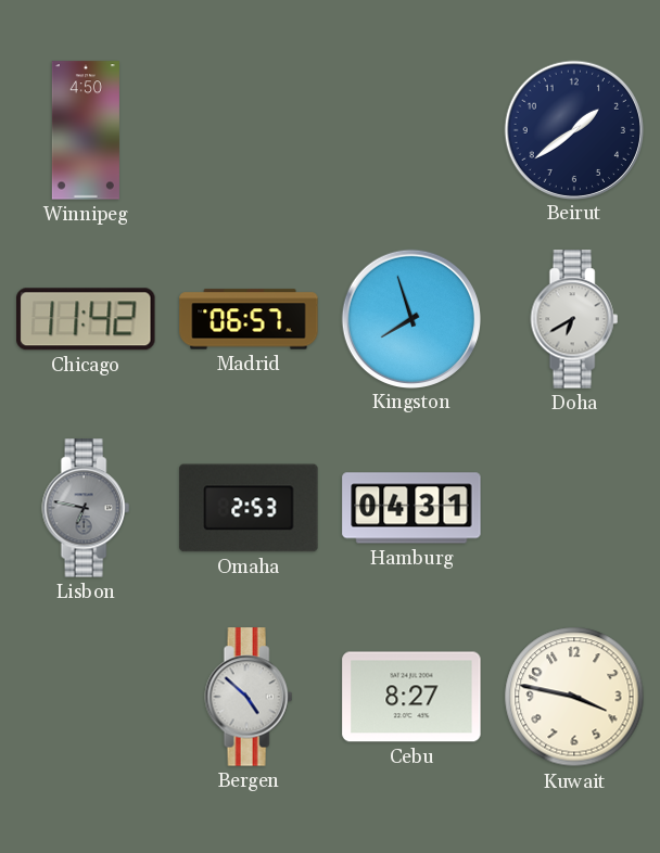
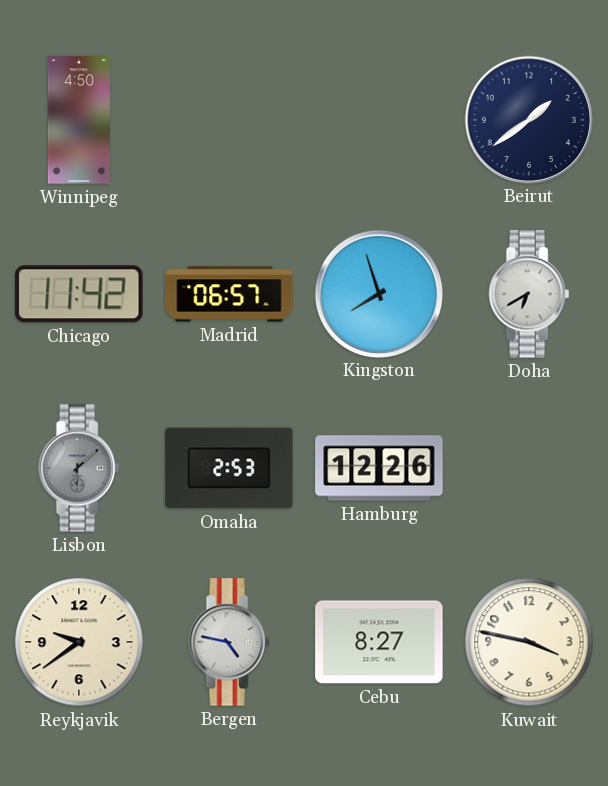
Lisbon: 6:47 -> 6:08
Hamburg: 04:31 -> 12:26
Reykjavik: none -> 9:39
Bergen: 4:52 -> 4:47
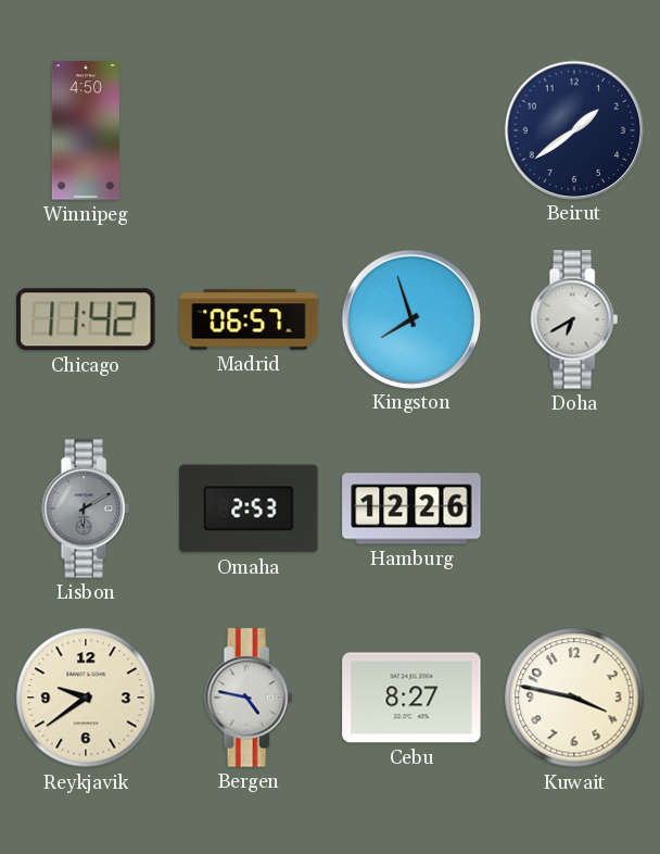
Lisbon: 6:08 -> 6:10
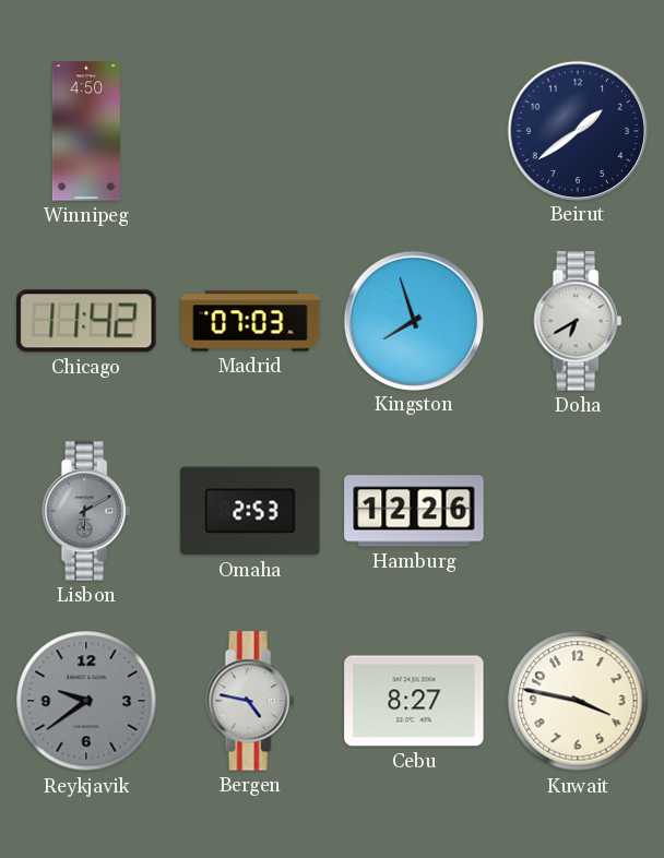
Madrid: 06:57 -> 07:03
Reykjavik dial: cream -> grey
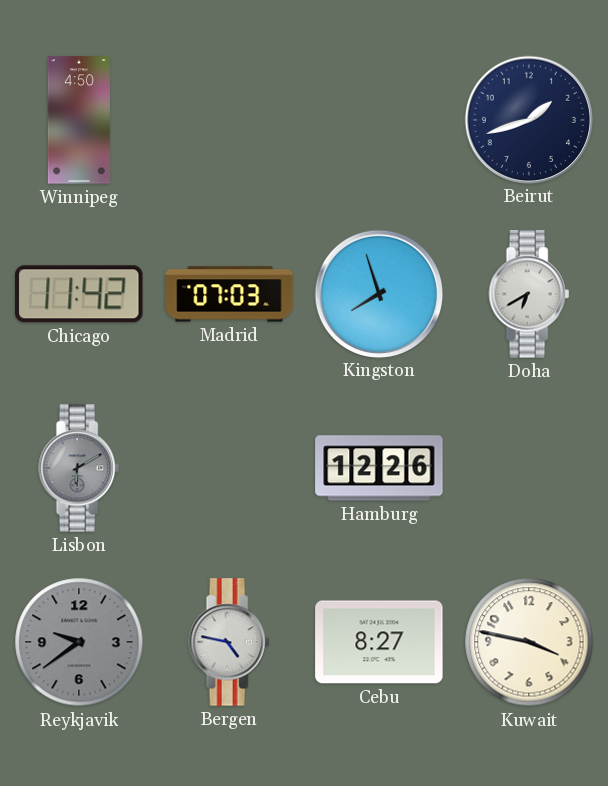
Beirut: 1:39 -> 1:42
Omaha: 2:53 -> none
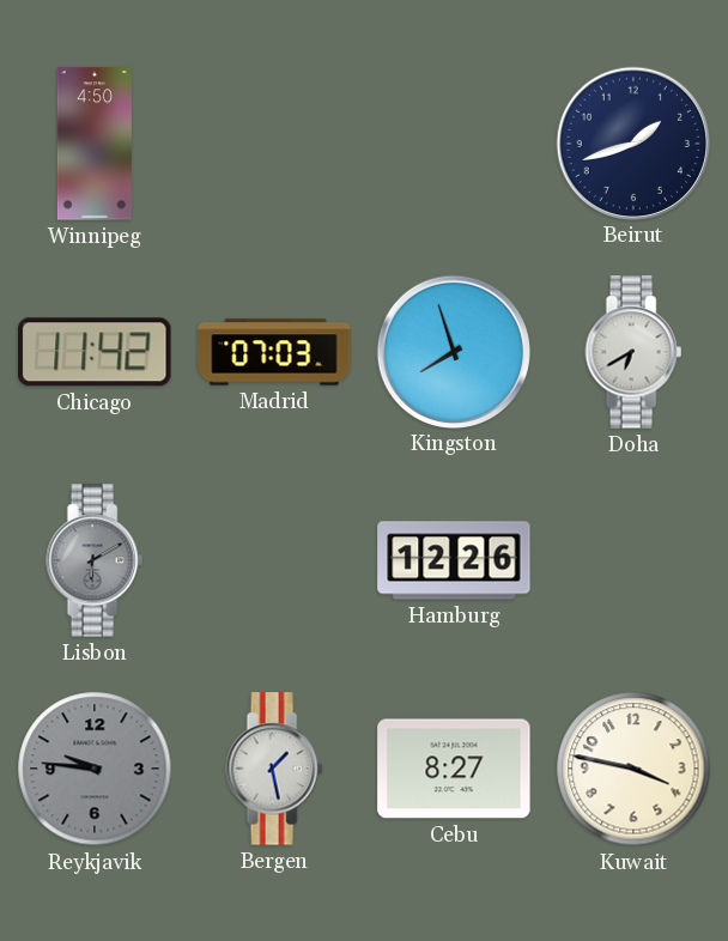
Reykjavik: 9:39 -> 9:46
Bergen: 4:47 -> 1:28
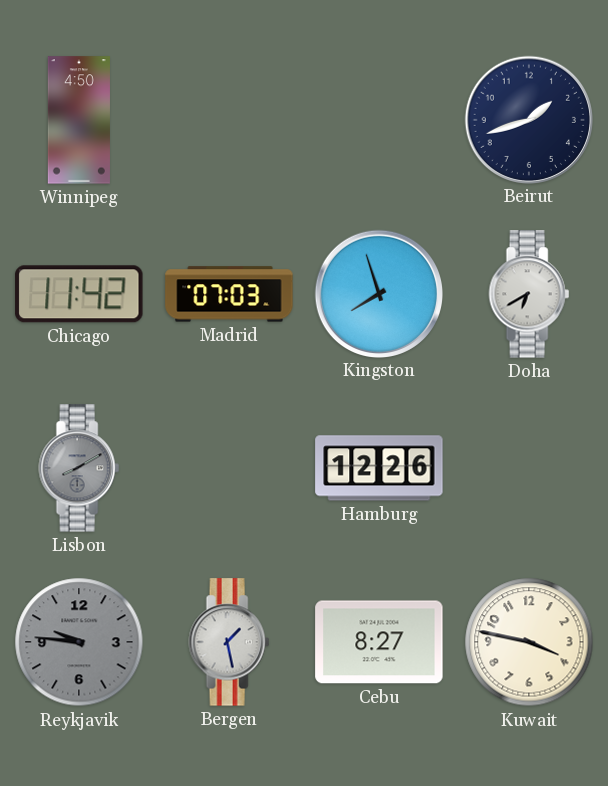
Lisbon: 6:10 -> 8:10
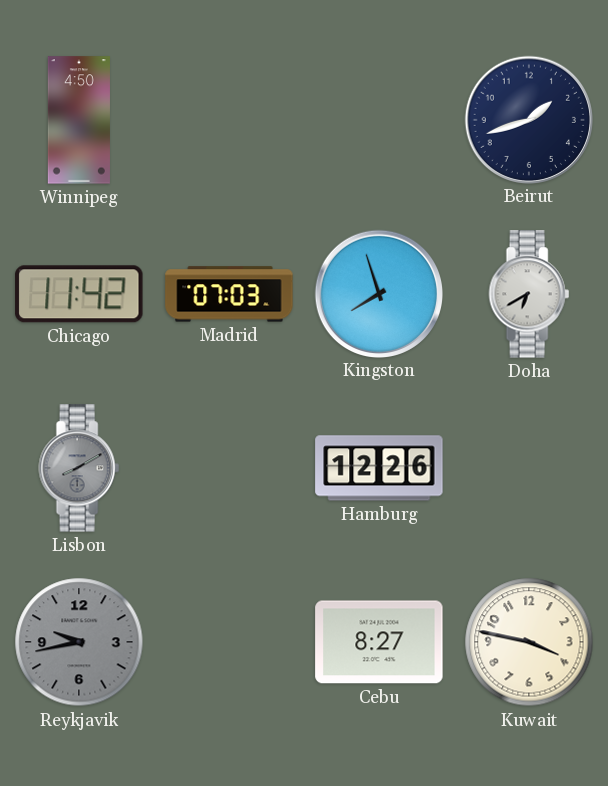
Reykjavik: 9:46 -> 9:43
Bergen: 1:28 -> none
